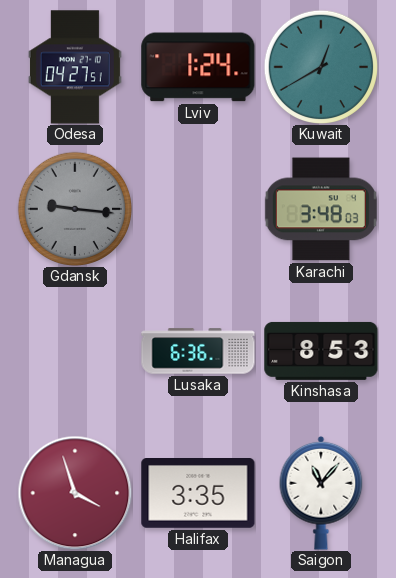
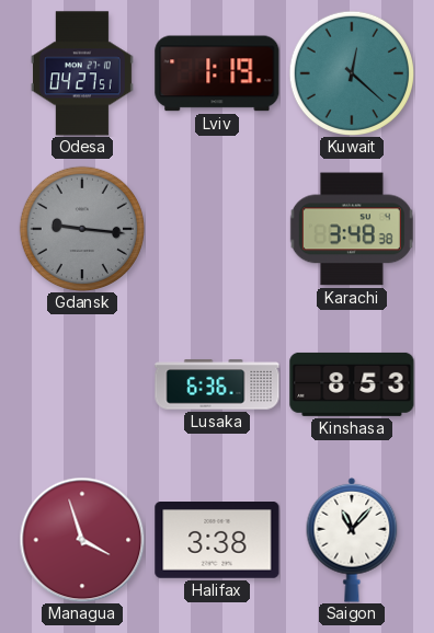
Lviv: 1:24 -> 1:19
Kuwait: 12:40 -> 12:22
Karachi: 3:48:03 -> 3:48:38
Halifax: 3:35 -> 3:38
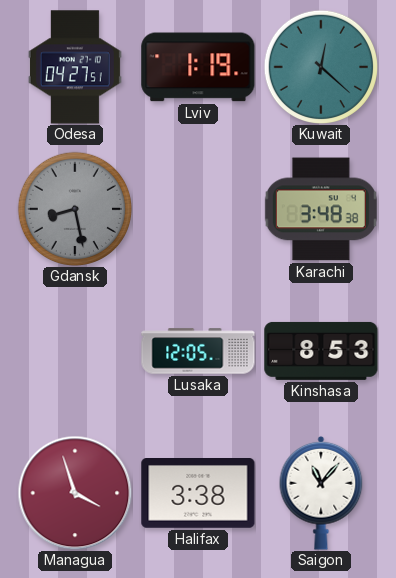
Gdansk: 9:16 -> 8:28
Lusaka: 6:36 -> 12:05
